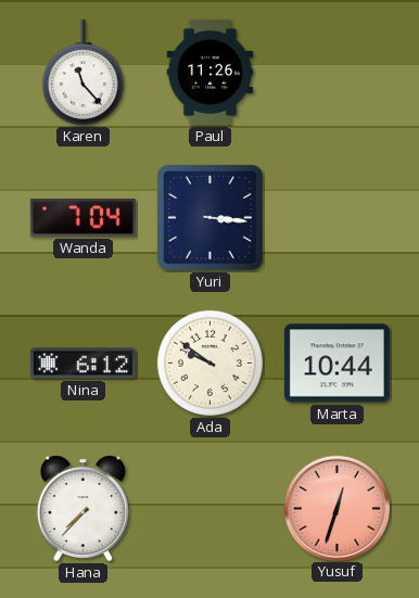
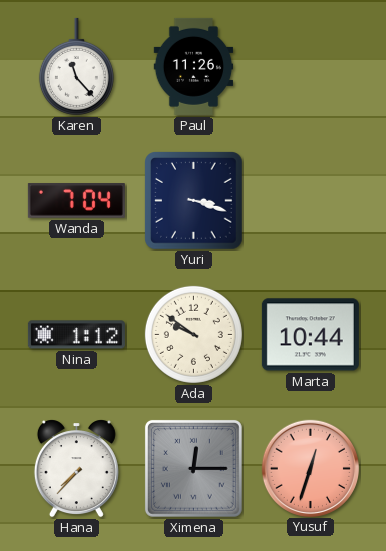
Yuri: 3:16 -> 3:18
Nina: 6:12 -> 1:12
Ximena: none -> 12:15
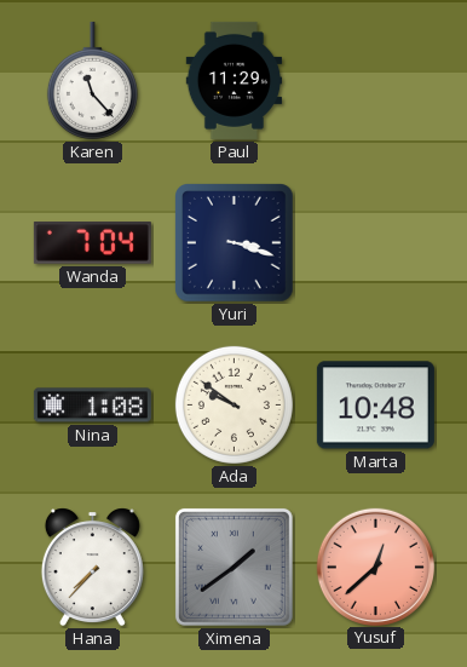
Paul: 11:26 -> 11:29
Nina: 1:12 -> 1:08
Marta: 10:44 -> 10:48
Ximena: 12:15 -> 1:39
Yusuf: 12:33 -> 12:38
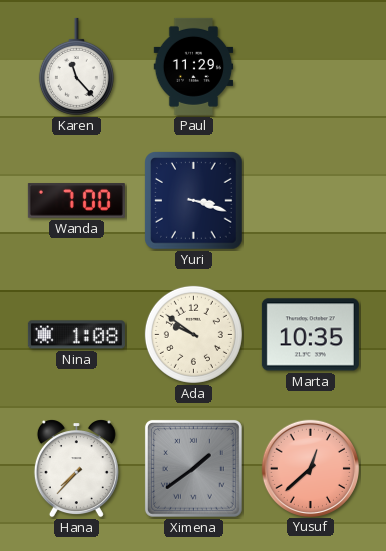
Wanda: 7:04 -> 7:00
Marta: 10:48 -> 10:35
